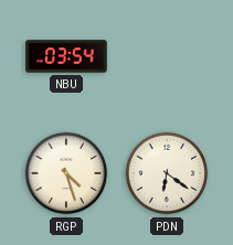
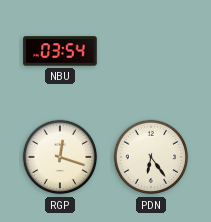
RGP: 4:27 -> 12:18
PDN: 6:21 -> 6:24
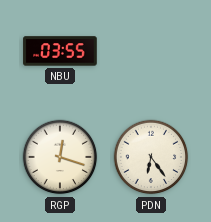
NBU: 03:54 -> 03:55
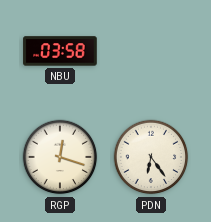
NBU: 03:55 -> 03:58
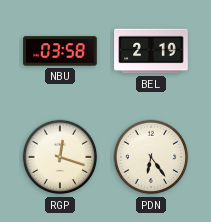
BEL: none -> 2:19
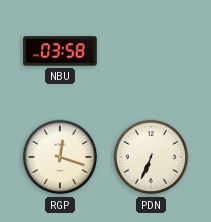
BEL: 2:19 -> none
PDN: 6:24 -> 6:34
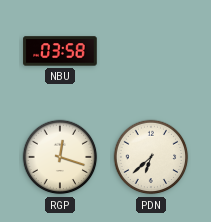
PDN: 6:34 -> 6:38
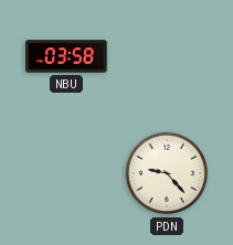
RGP: 12:18 -> none
PDN: 6:38 -> 9:23
